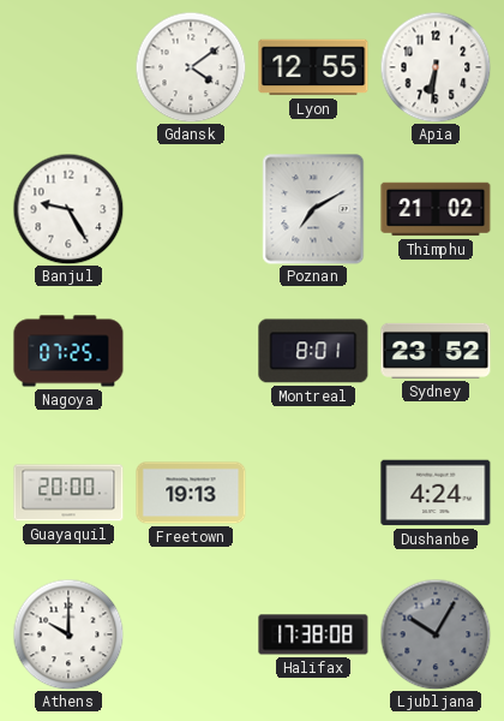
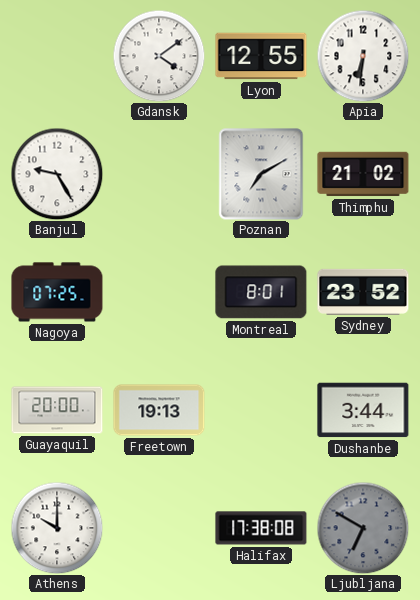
Dushanbe: 4:24 -> 3:44
Ljubljana: 10:05 -> 6:50
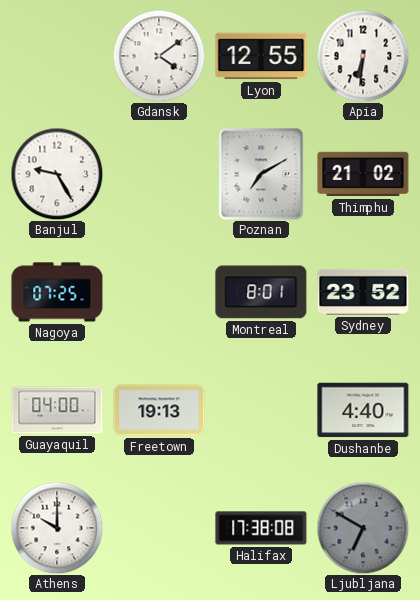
Guayaquil: 20:00 -> 04:00
Dushanbe: 3:44 -> 4:40
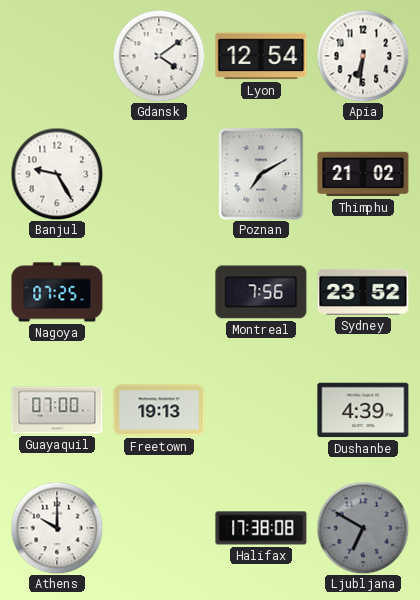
Lyon: 12:55 -> 12:54
Montreal: 8:01 -> 7:56
Guayaquil: 04:00 -> 07:00
Dushanbe: 4:40 -> 4:39
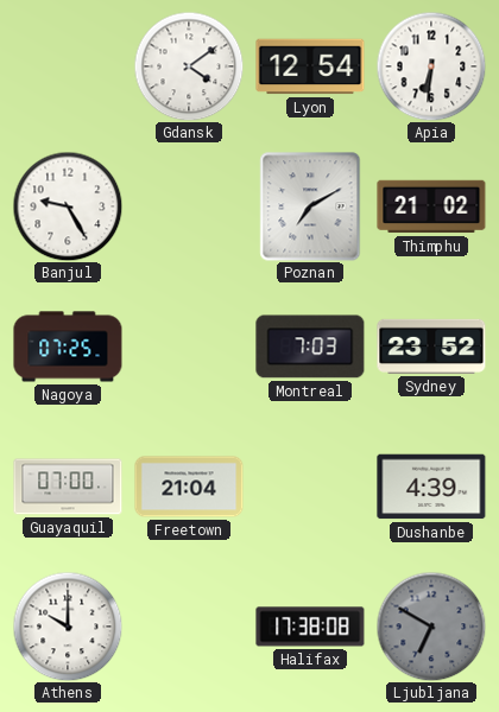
Montreal: 7:56 -> 7:03
Freetown: 19:13 -> 21:04
